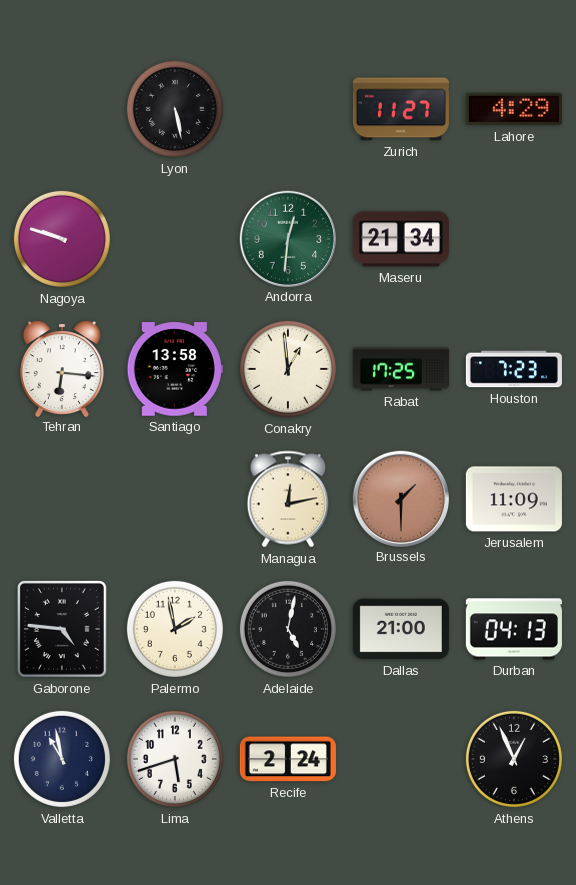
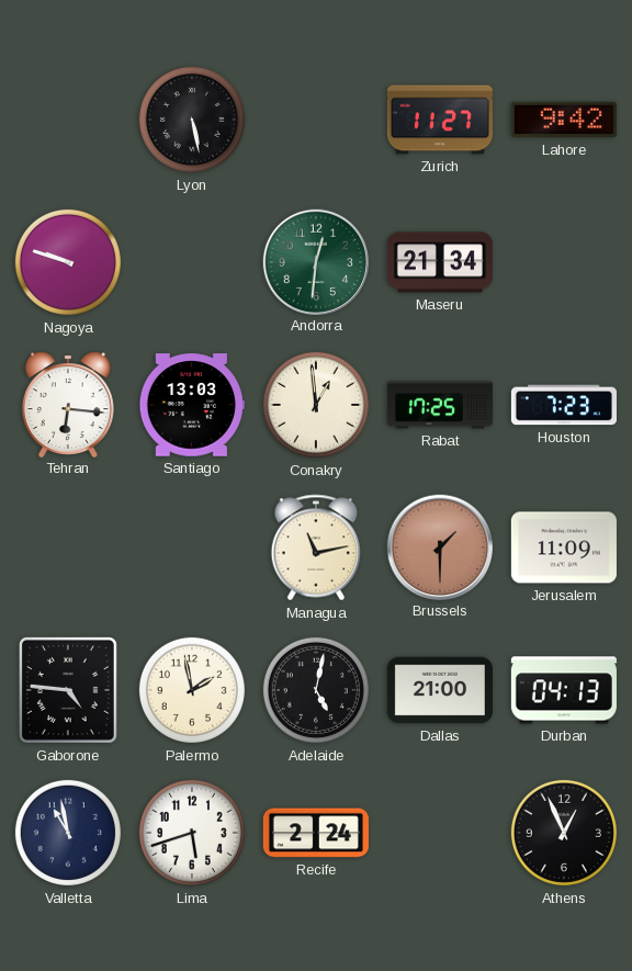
Lahore: 4:29 -> 9:42
Santiago: 13:58 -> 13:03
Managua: 12:13 -> 11:13
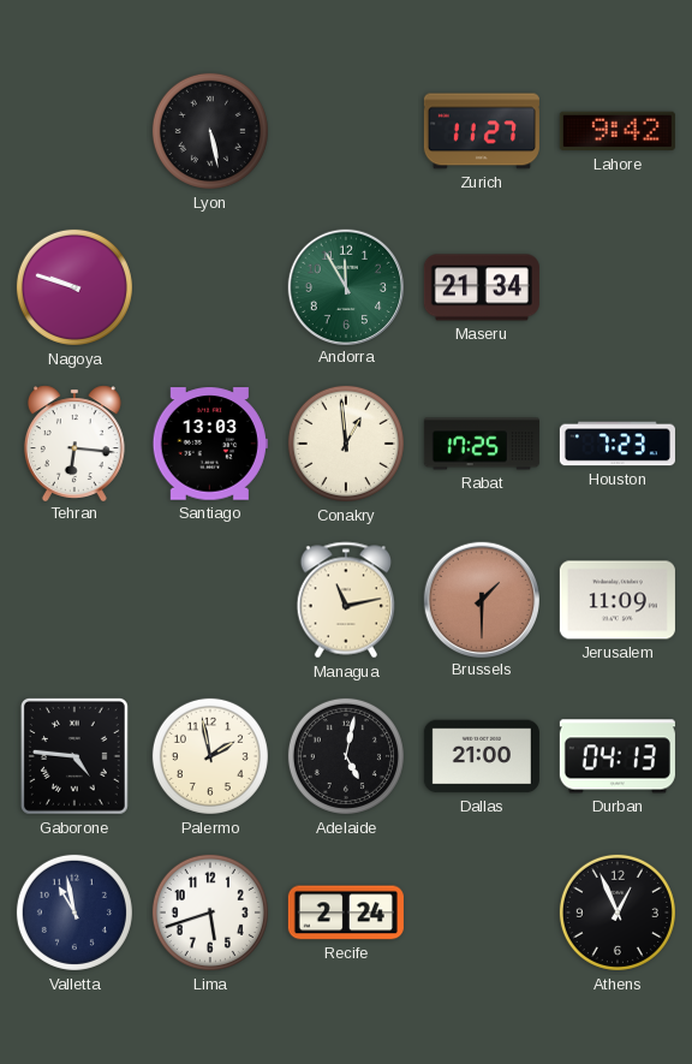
Andorra: 12:31 -> 11:55
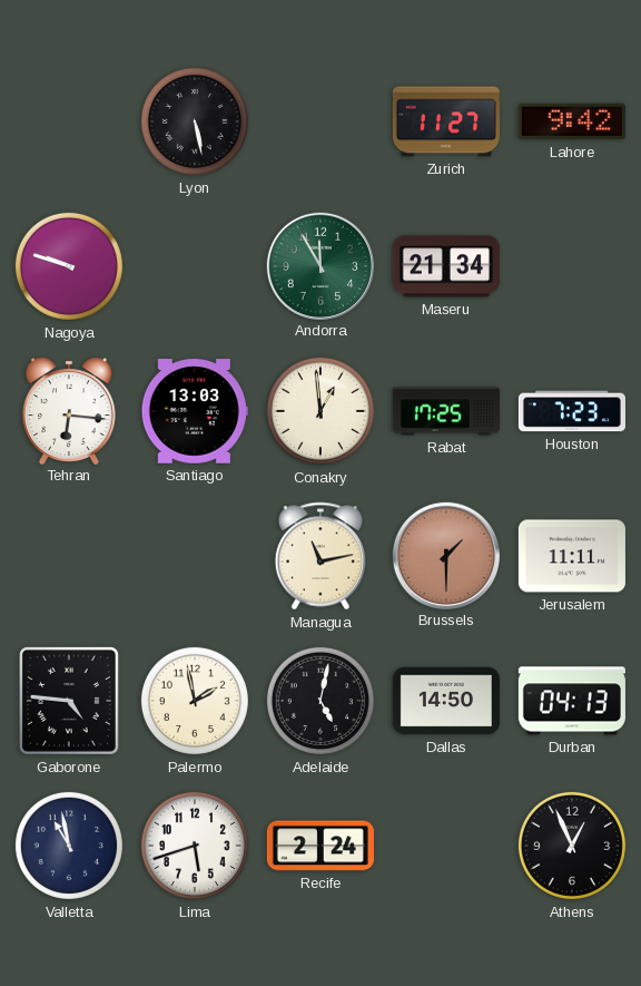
Jerusalem: 11:09 -> 11:11
Dallas: 21:00 -> 14:50
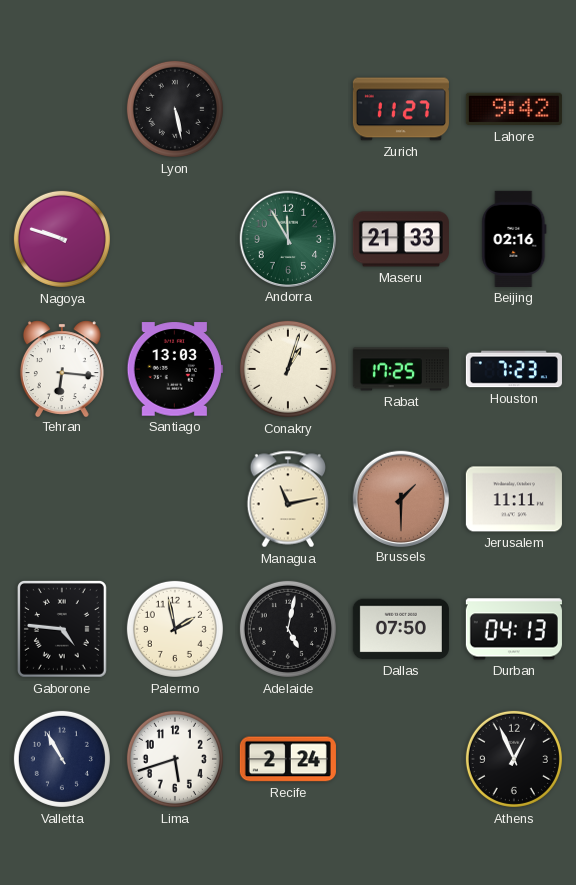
Maseru: 21:34 -> 21:33
Beijing: none -> 02:16
Conakry: 12:59 -> 1:03
Dallas: 14:50 -> 07:50
Valletta: 10:58 -> 10:55
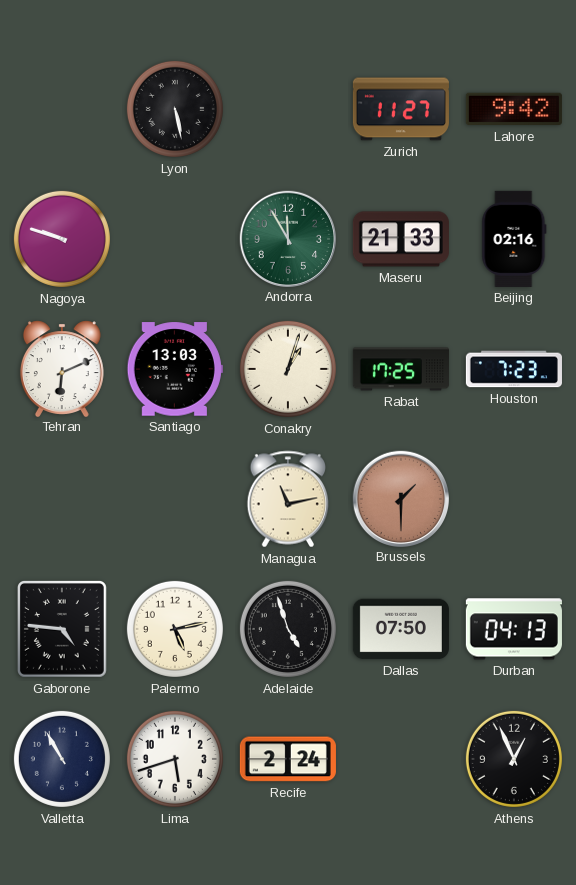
Tehran: 6:16 -> 6:11
Jerusalem: 11:11 -> none
Palermo: 1:58 -> 5:13
Adelaide: 5:02 -> 4:57
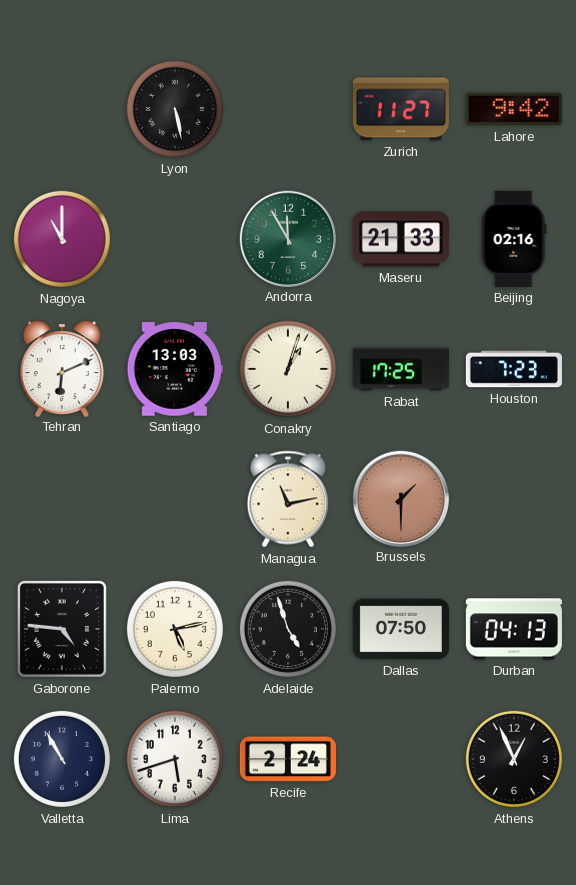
Nagoya: 9:48 -> 11:00
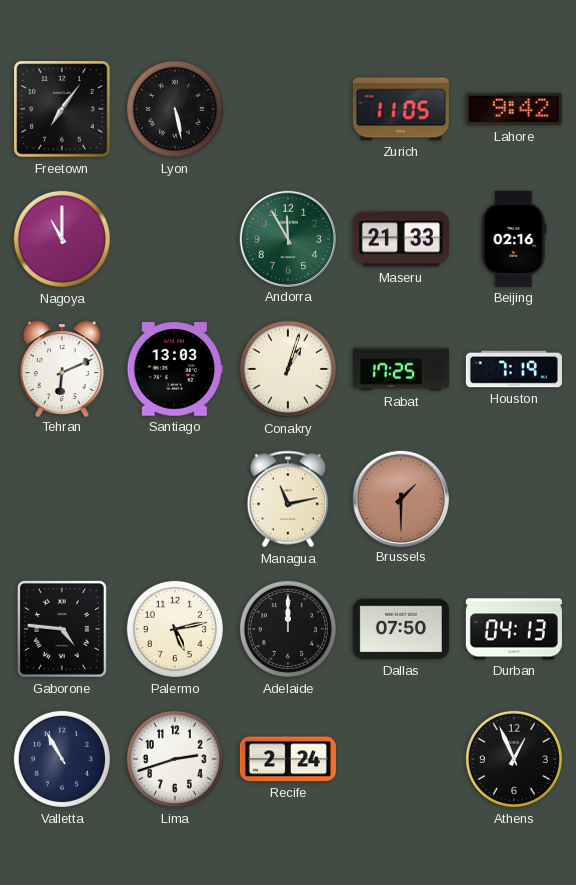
Freetown: none -> 7:06
Zurich: 11:27 -> 11:05
Houston: 7:23 -> 7:19
Adelaide: 4:57 -> 12:00
Lima: 5:42 -> 2:42
